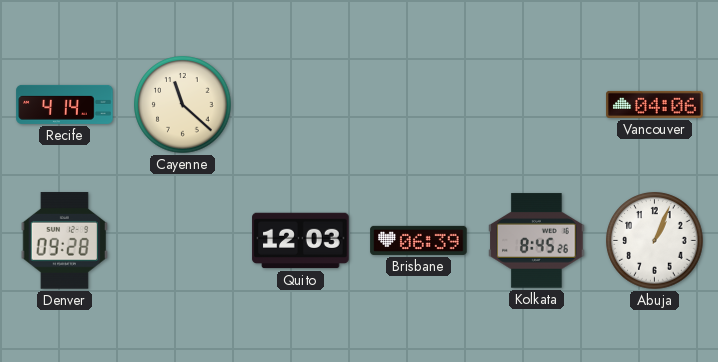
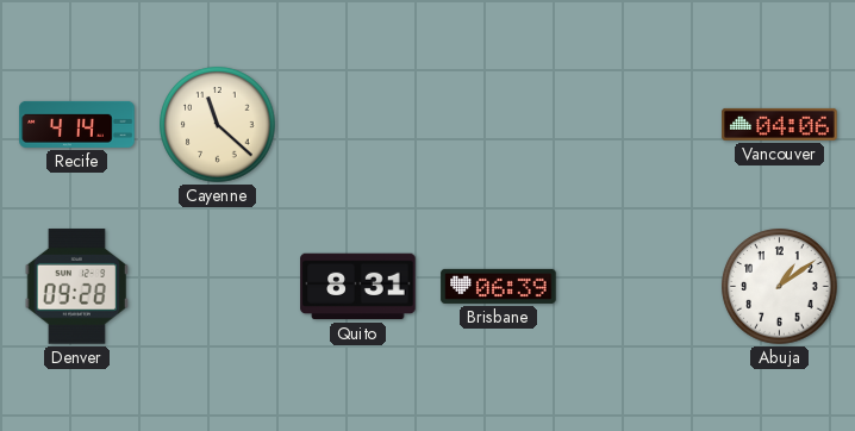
Quito: 12:03 -> 8:31
Kolkata: 8:45 -> none
Abuja: 1:04 -> 1:09
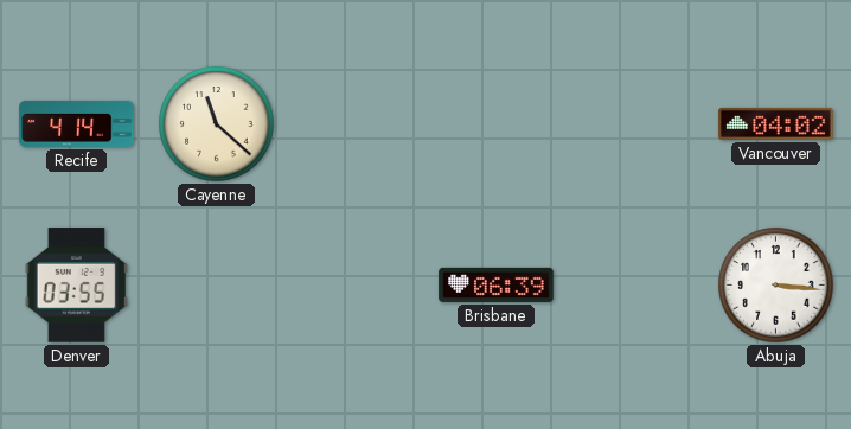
Vancouver: 04:06 -> 04:02
Denver: 09:28 -> 03:55
Quito: 8:31 -> none
Abuja: 1:09 -> 3:16
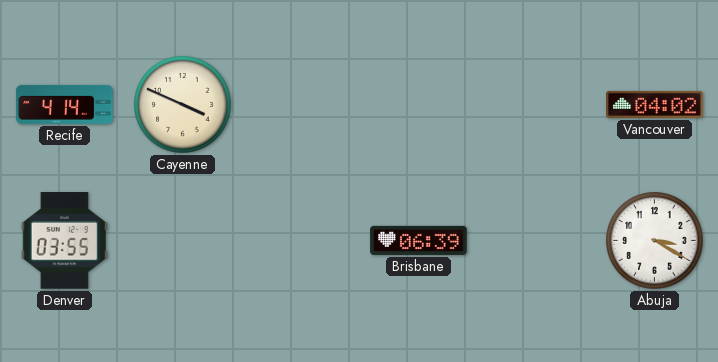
Cayenne: 11:22 -> 3:49
Abuja: 3:16 -> 3:20
